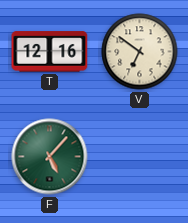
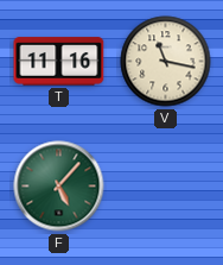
T: 12:16 -> 11:16
V: 6:51 -> 11:17
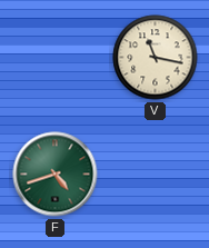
T: 11:16 -> none
F: 5:07 -> 4:42
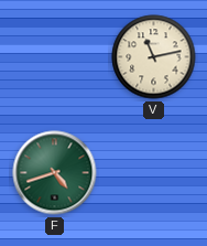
V: 11:17 -> 11:13
